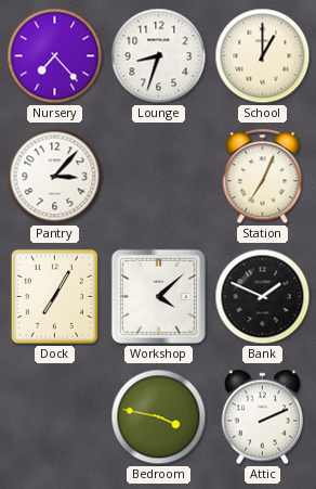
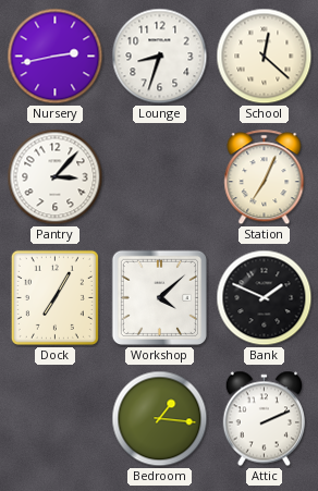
Nursery: 7:23 -> 2:43
School: 1:00 -> 12:22
Bedroom: 3:47 -> 1:16
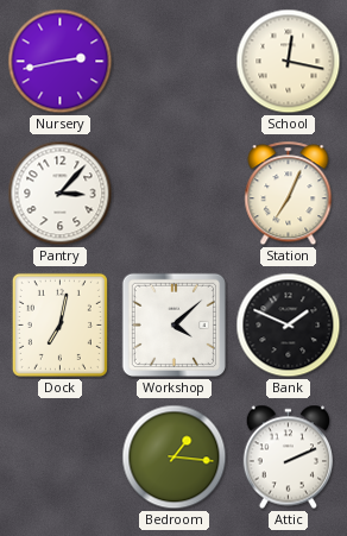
Lounge: 8:33 -> none
School: 12:22 -> 12:17
Dock: 7:05 -> 7:02
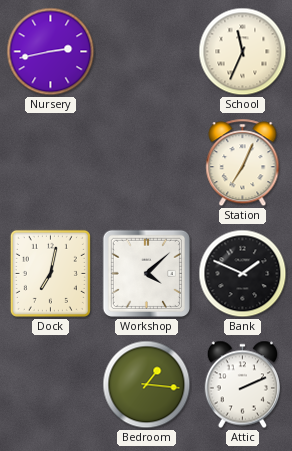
School: 12:17 -> 11:34
Pantry: 3:07 -> none
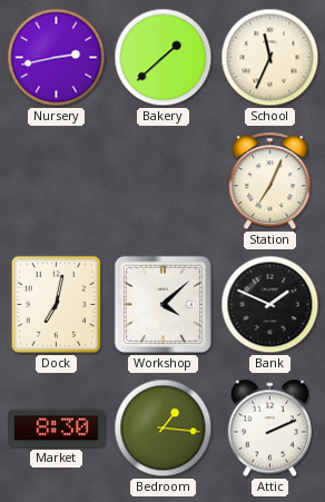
Bakery: none -> 1:38
Market: none -> 8:30
